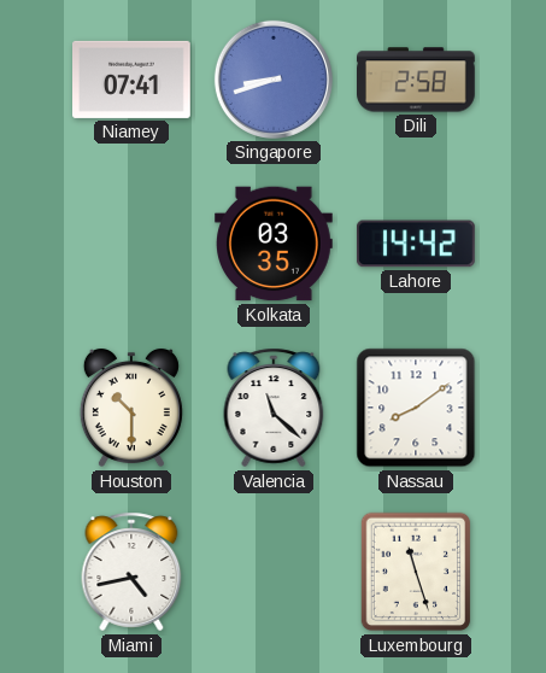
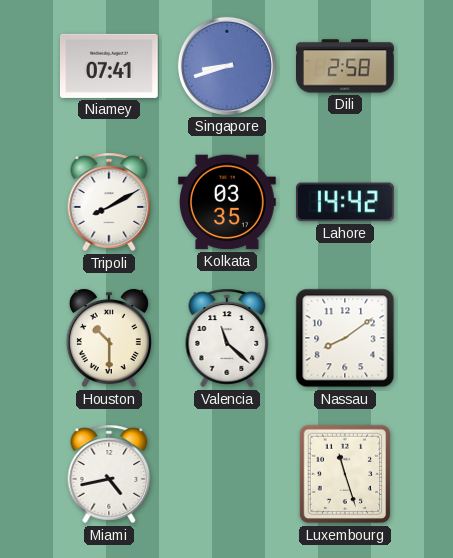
Tripoli: none -> 8:10
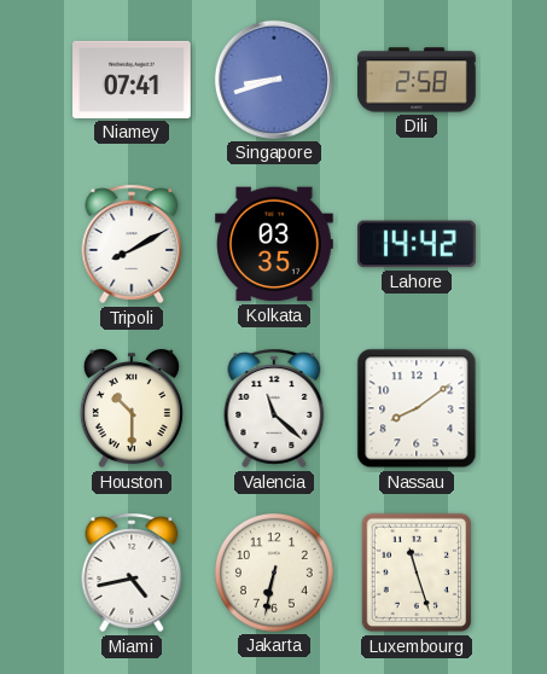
Jakarta: none -> 6:32
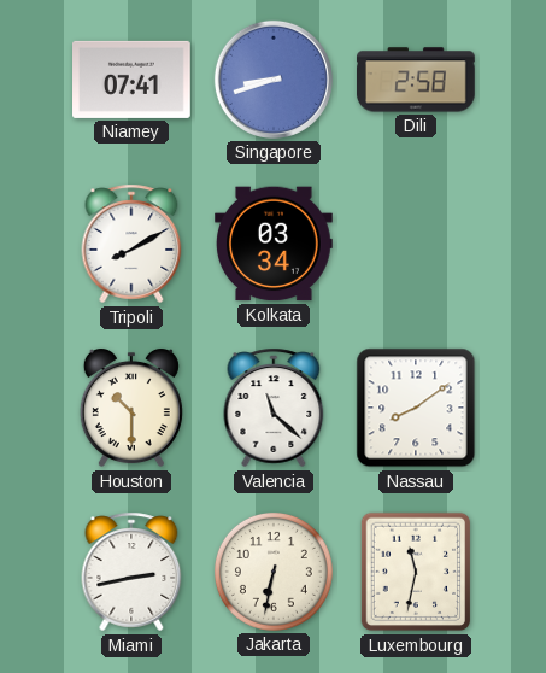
Kolkata: 03:35 -> 03:34
Lahore: 14:42 -> none
Miami: 4:43 -> 2:43
Luxembourg: 11:27 -> 11:32
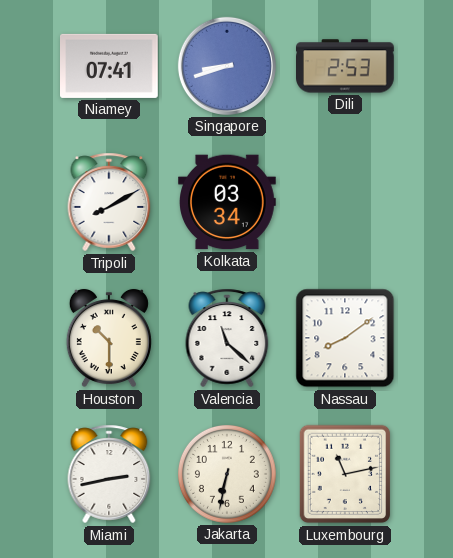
Dili: 2:58 -> 2:53
Luxembourg: 11:32 -> 11:13
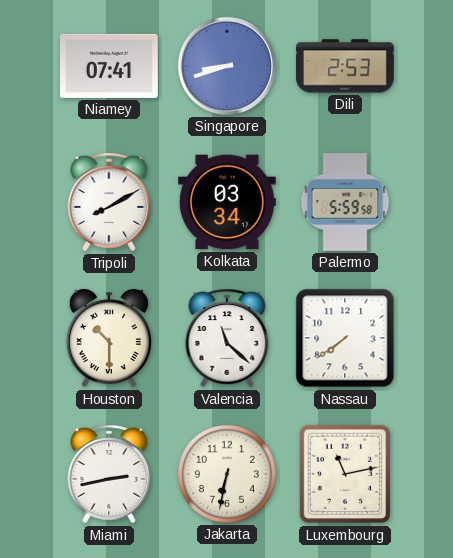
Palermo: none -> 5:59
Nassau: 8:09 -> 7:39
